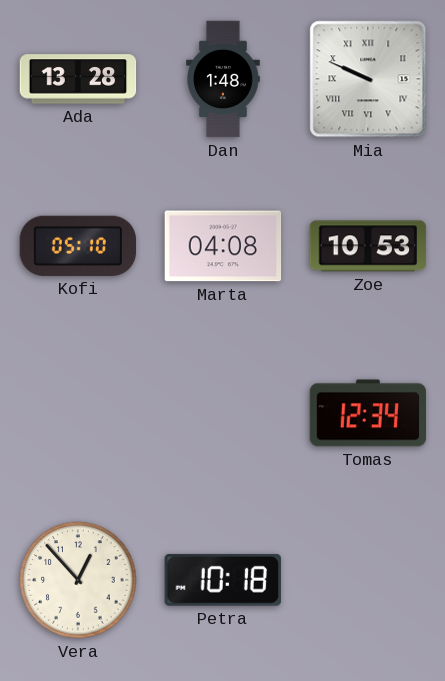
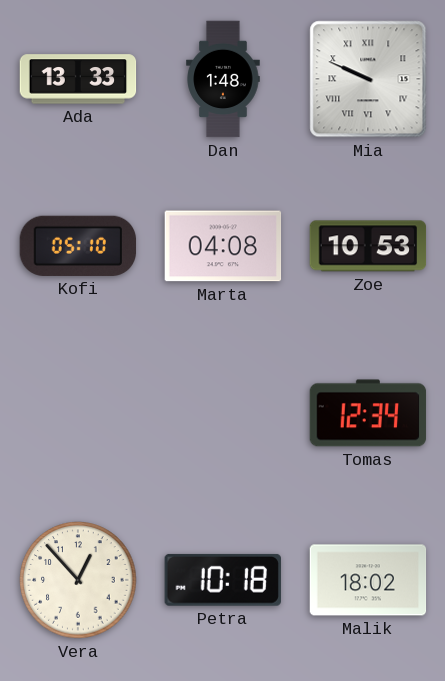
Ada: 13:28 -> 13:33
Malik: none -> 18:02
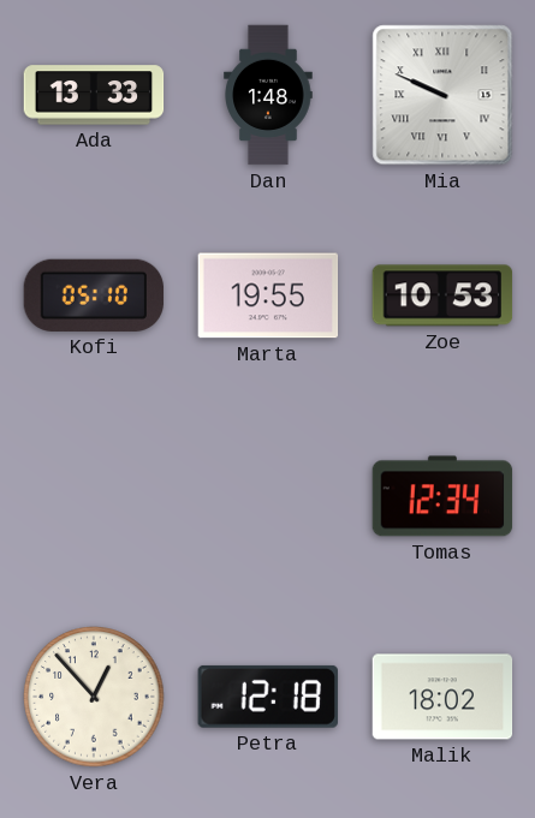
Marta: 04:08 -> 19:55
Petra: 10:18 -> 12:18
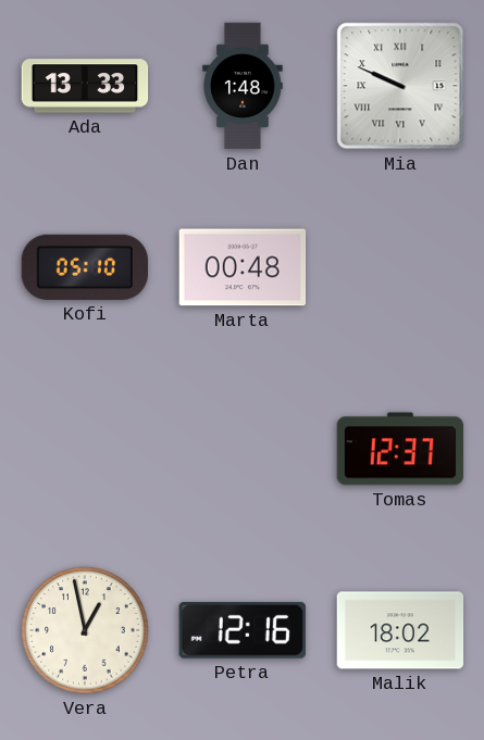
Marta: 19:55 -> 00:48
Zoe: 10:53 -> none
Tomas: 12:34 -> 12:37
Vera: 12:53 -> 12:58
Petra: 12:18 -> 12:16
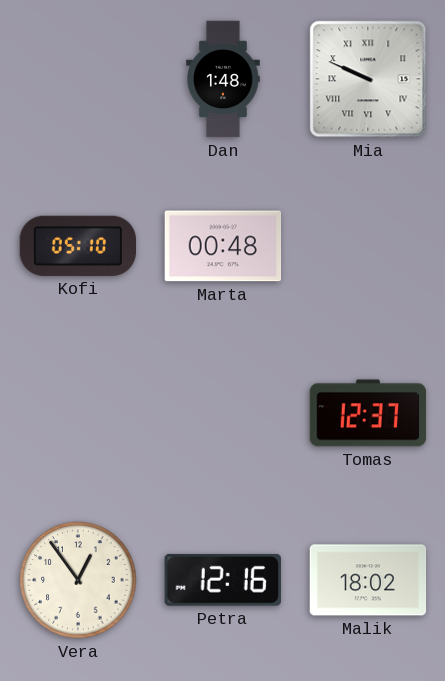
Ada: 13:33 -> none
Vera: 12:58 -> 12:54
